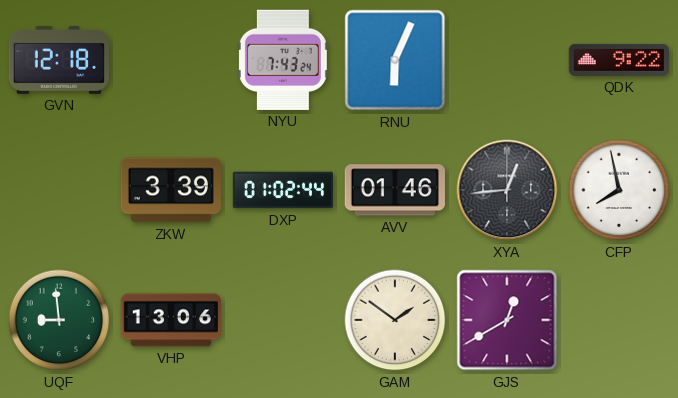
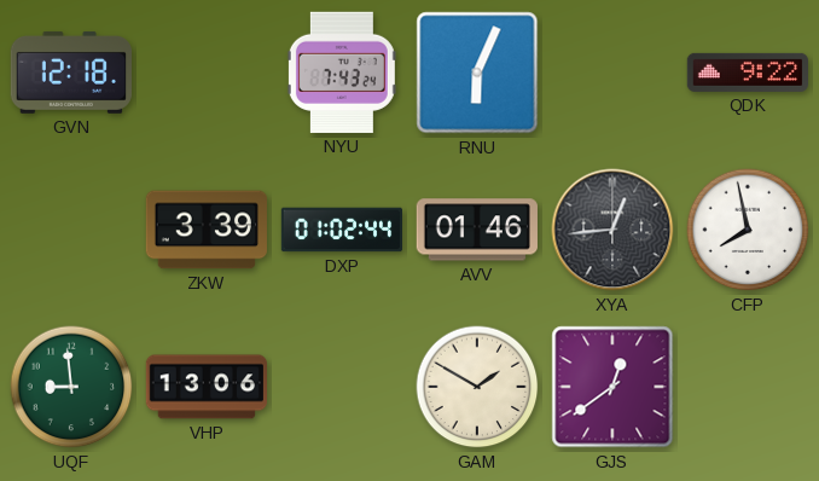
GAM: 1:51 -> 1:50
GJS: 12:40 -> 12:39
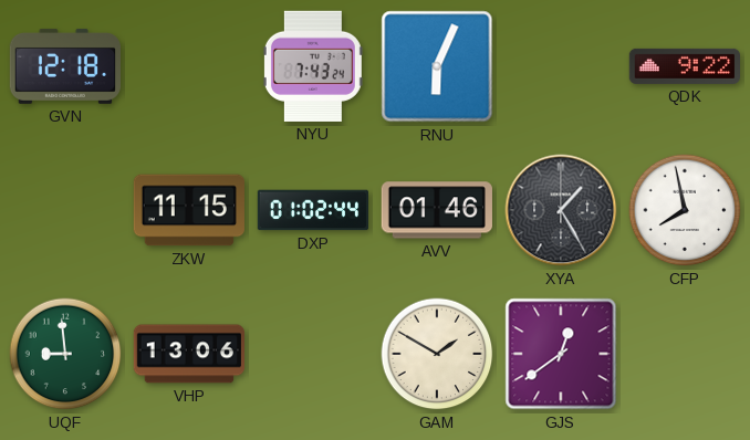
ZKW: 3:39 -> 11:15
XYA: 12:44 -> 1:25
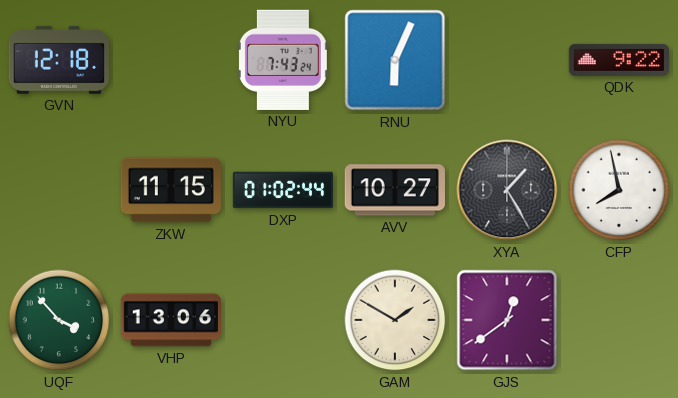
AVV: 01:46 -> 10:27
UQF: 8:59 -> 3:53
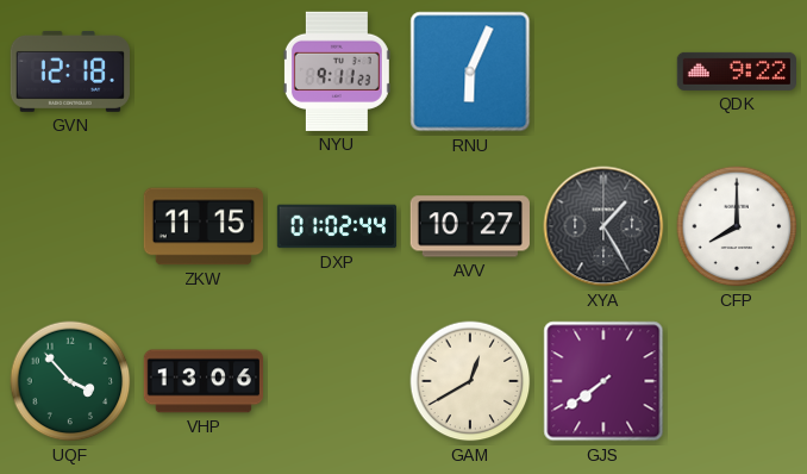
NYU: 7:43 -> 9:11
CFP: 7:58 -> 8:00
GAM: 1:50 -> 12:40
GJS: 12:39 -> 7:39
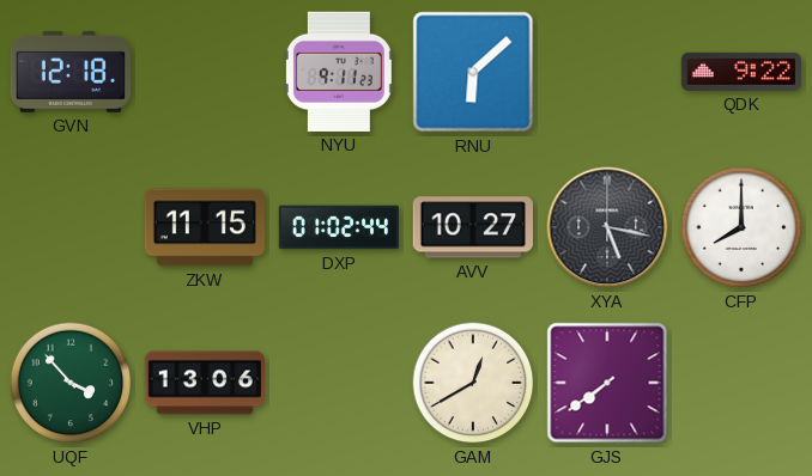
RNU: 6:04 -> 6:08
XYA: 1:25 -> 5:17
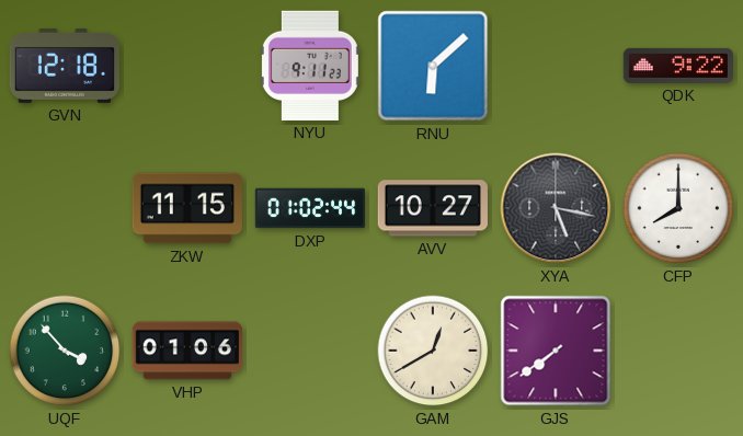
VHP: 13:06 -> 01:06
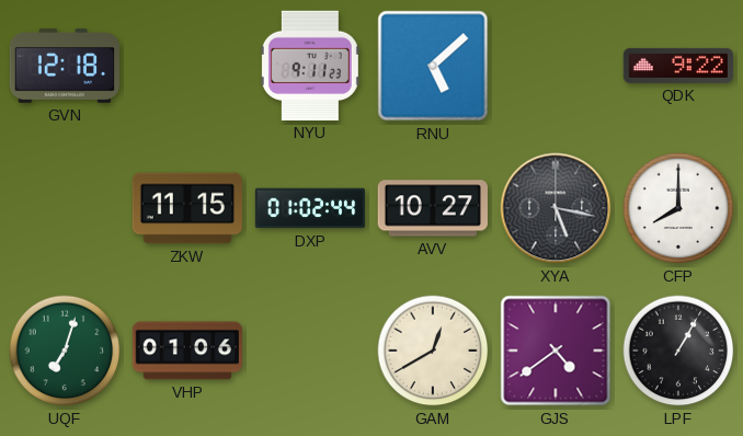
RNU: 6:08 -> 5:08
UQF: 3:53 -> 7:03
GJS: 7:39 -> 4:39
LPF: none -> 1:05
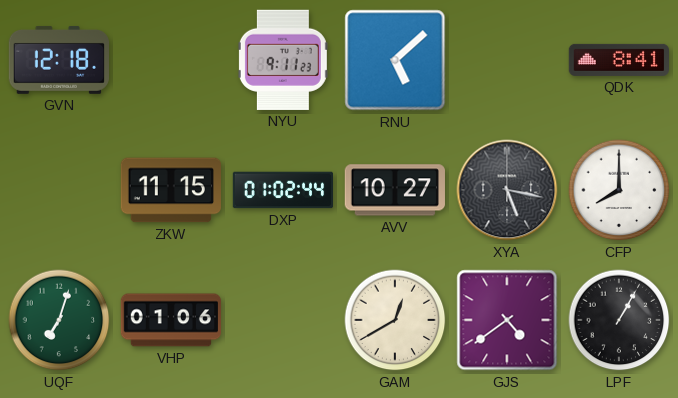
QDK: 9:22 -> 8:41
